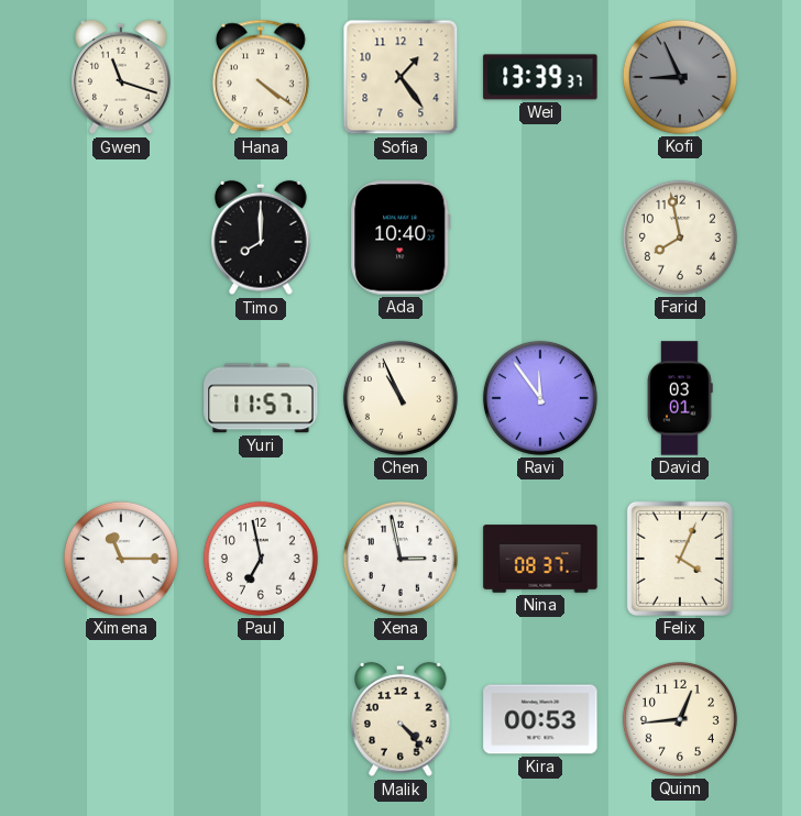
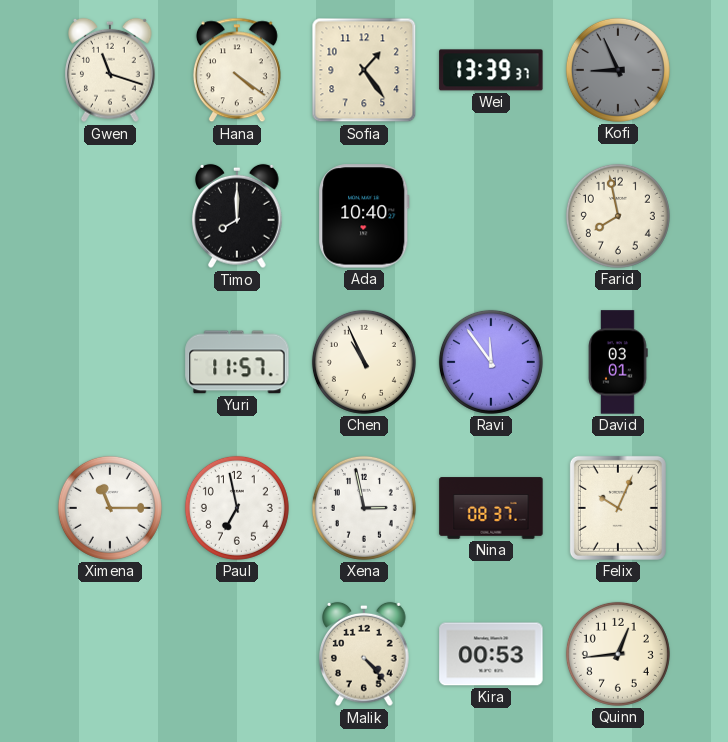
Felix: 4:04 -> 10:04
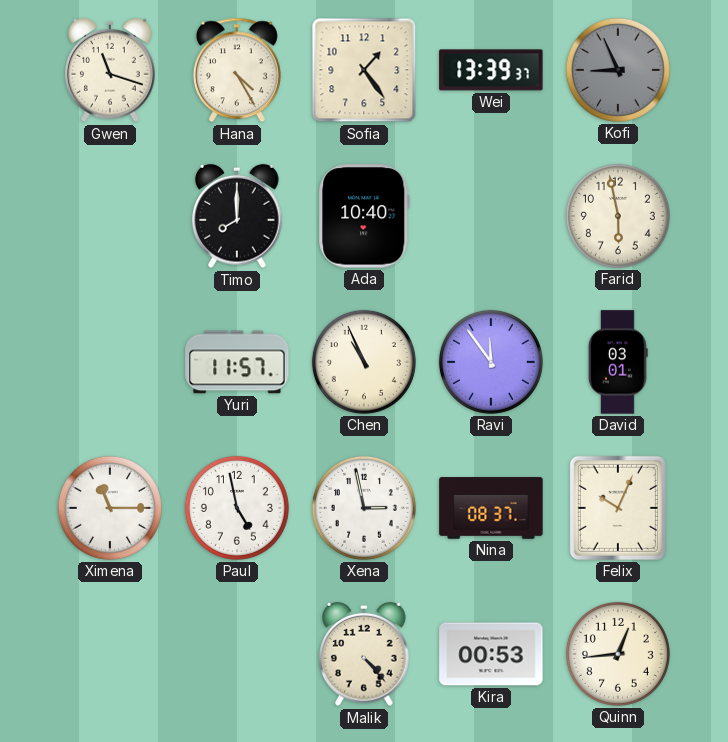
Hana: 4:21 -> 4:25
Farid: 7:58 -> 5:58
Paul: 6:58 -> 4:58
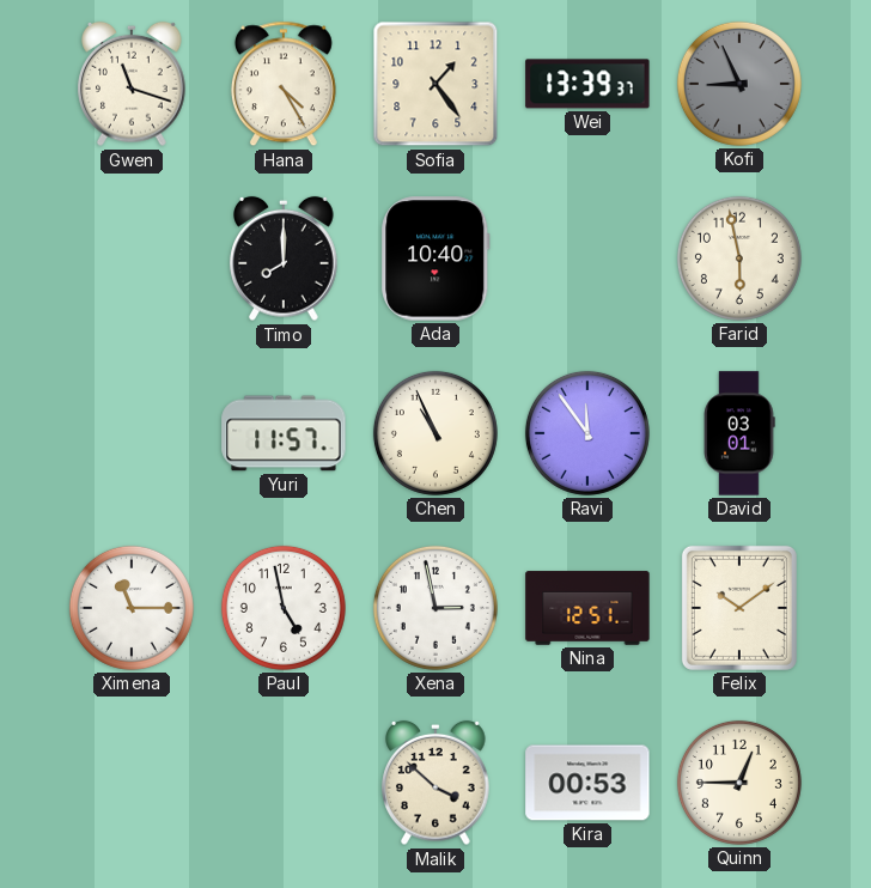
Nina: 08:37 -> 12:51
Felix: 10:04 -> 10:09
Malik: 4:23 -> 3:52
Quinn: 12:44 -> 12:45
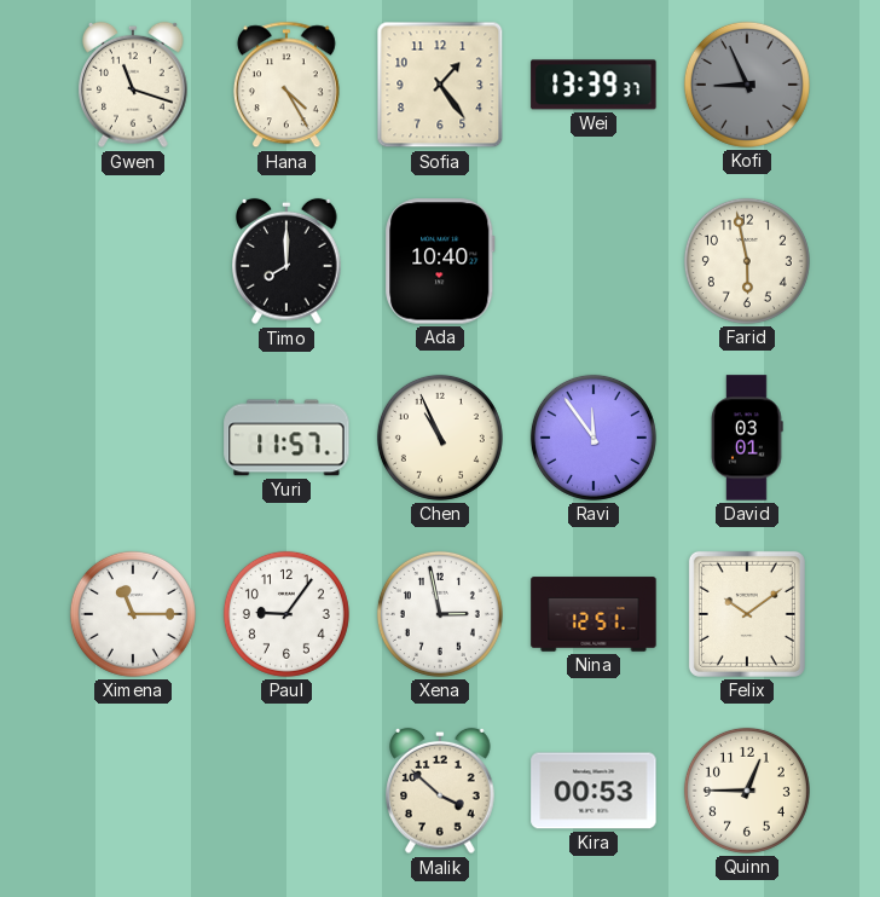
Paul: 4:58 -> 9:06
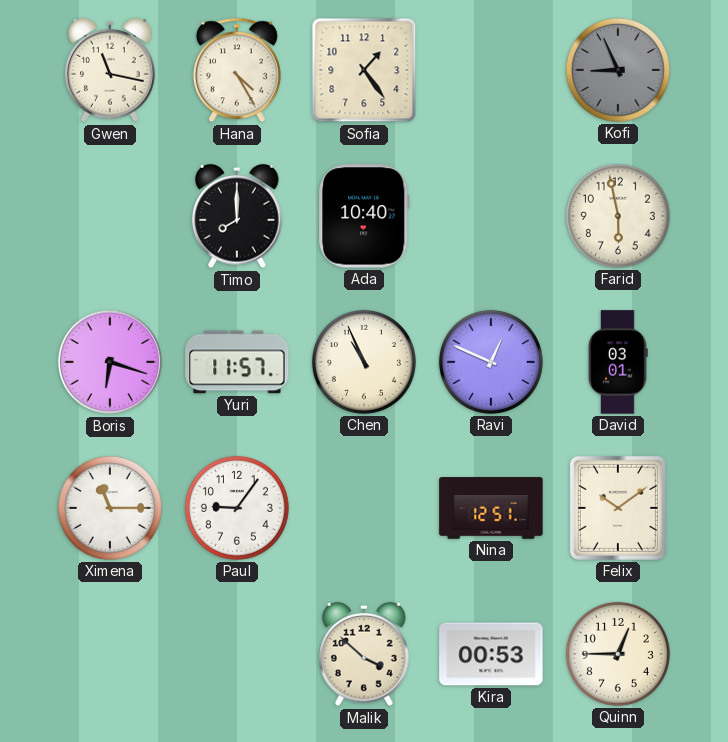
Gwen: 11:18 -> 11:17
Wei: 13:39 -> none
Boris: none -> 6:18
Ravi: 11:54 -> 12:49
Xena: 2:58 -> none
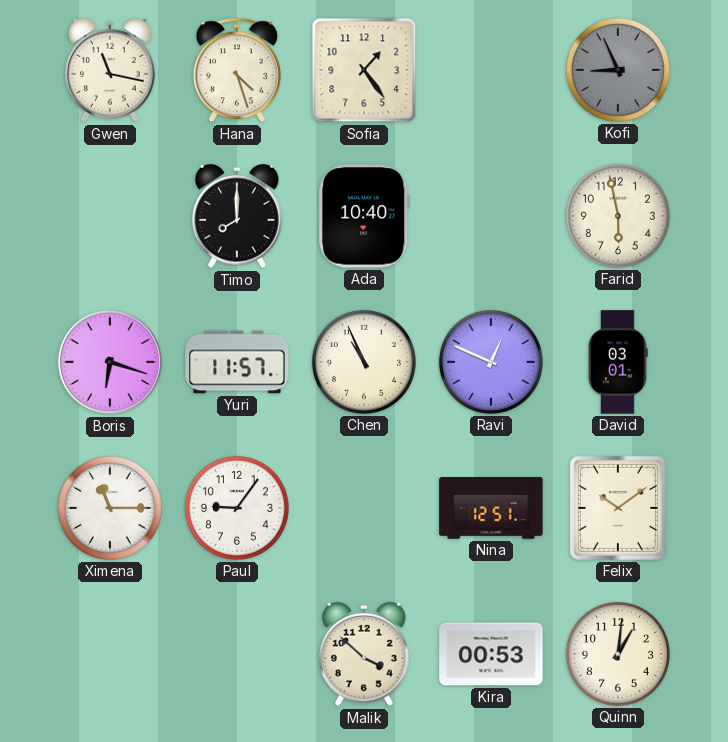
Hana: 4:25 -> 4:27
Quinn: 12:45 -> 1:01
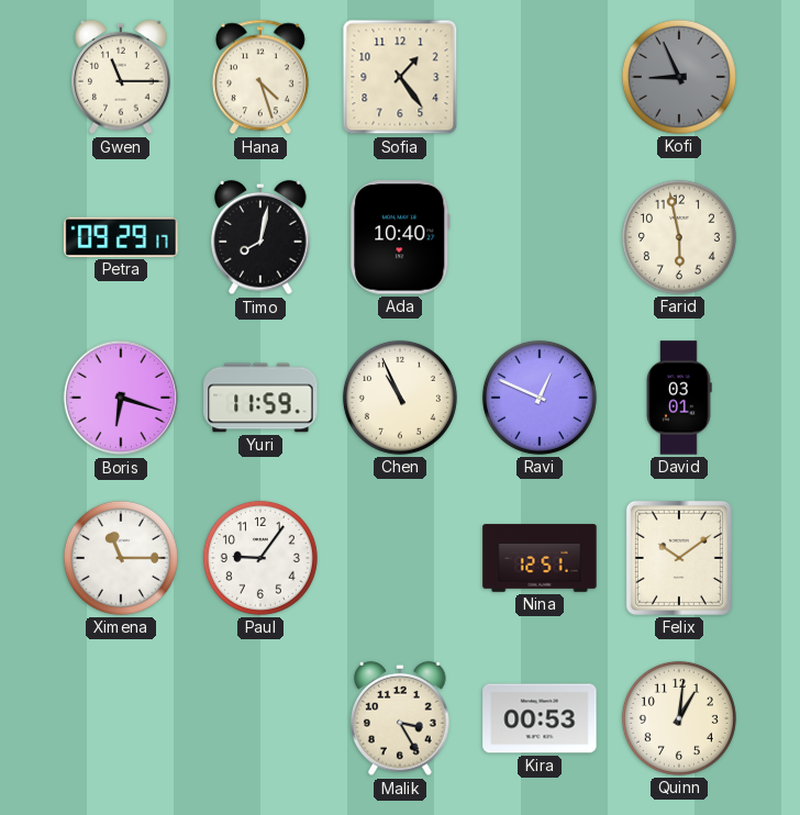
Gwen: 11:17 -> 11:15
Petra: none -> 09:29
Timo: 8:00 -> 8:02
Yuri: 11:57 -> 11:59
Malik: 3:52 -> 3:25
